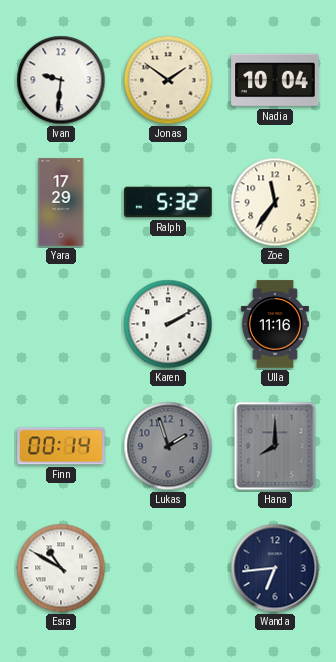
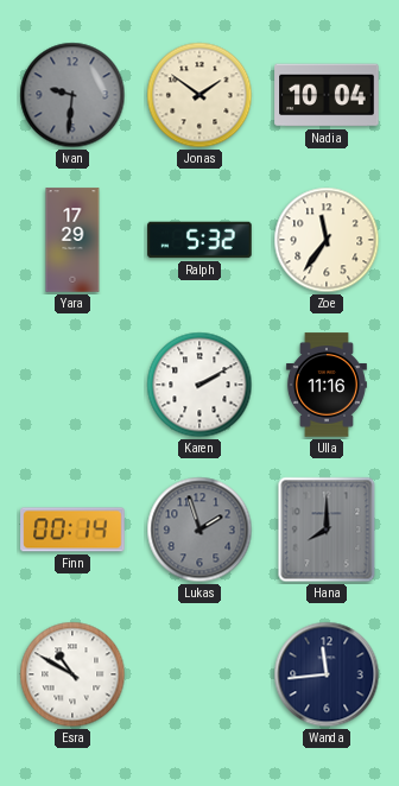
Ivan dial: white -> grey
Wanda: 6:44 -> 11:44
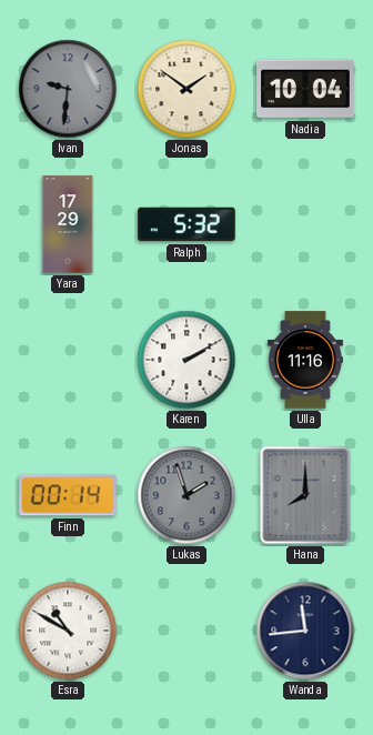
Zoe: 11:36 -> none
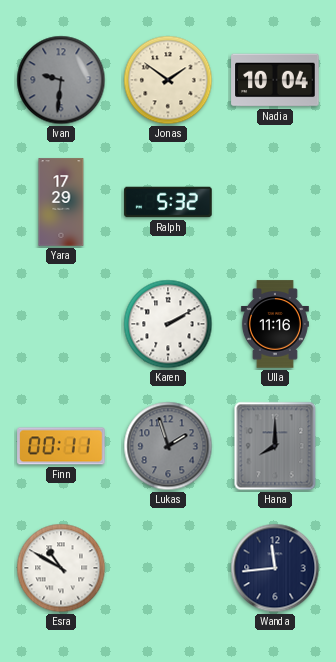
Finn: 00:14 -> 00:11
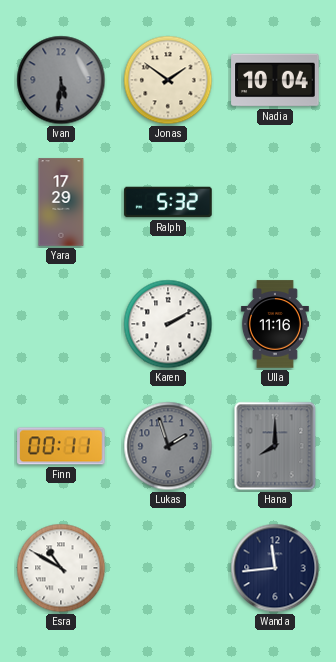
Ivan: 9:31 -> 5:31
